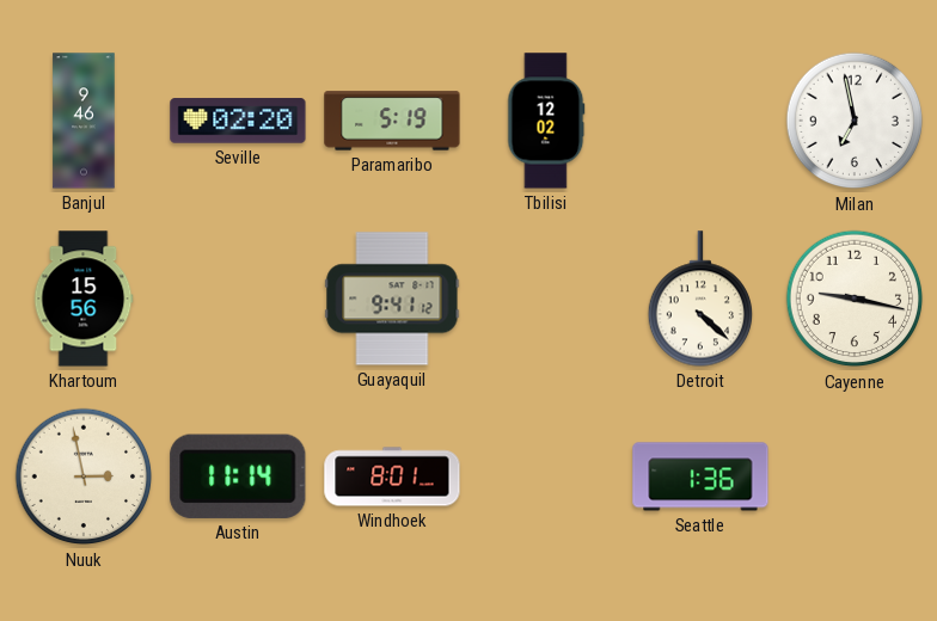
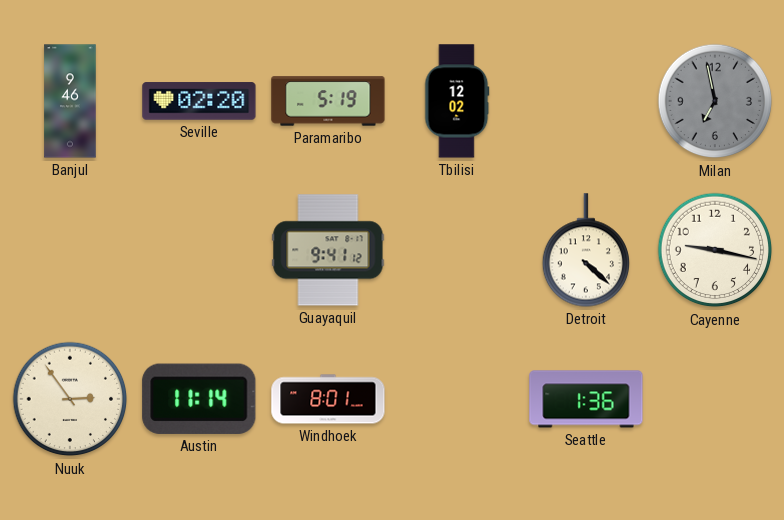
Milan dial: white -> grey
Khartoum: 15:56 -> none
Nuuk: 2:58 -> 2:54
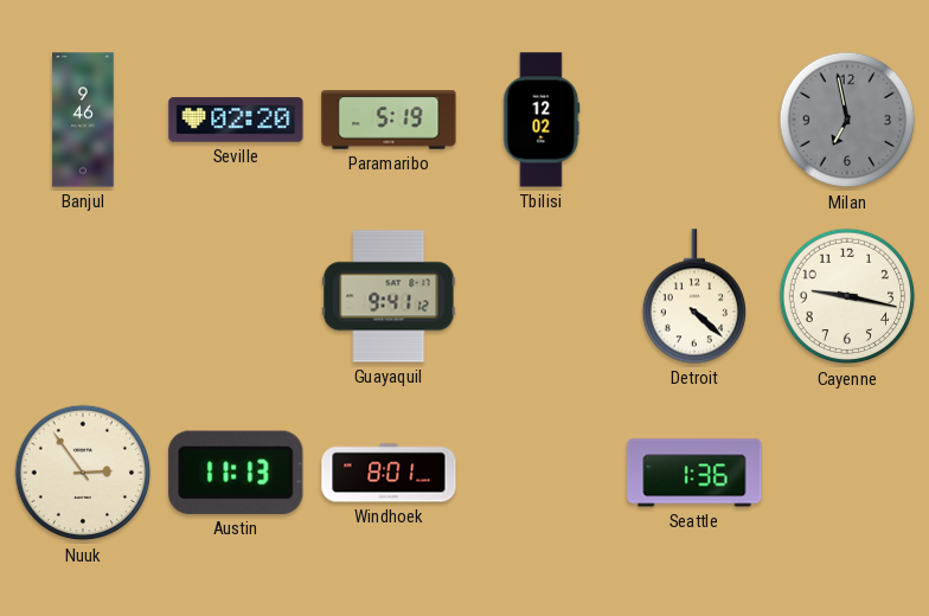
Austin: 11:14 -> 11:13
